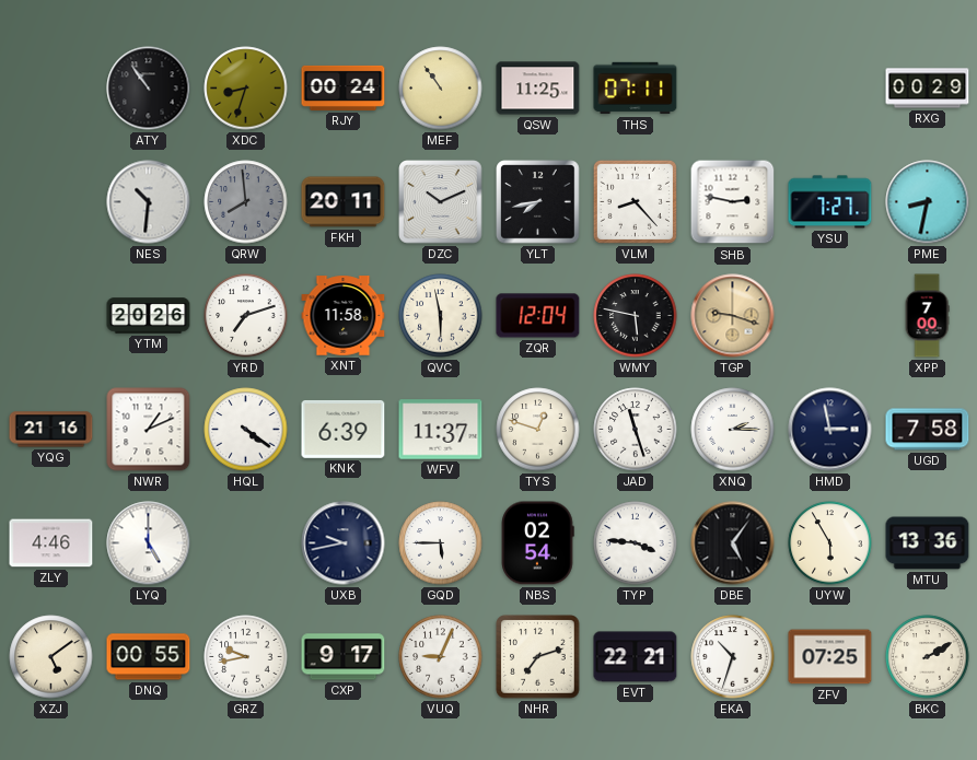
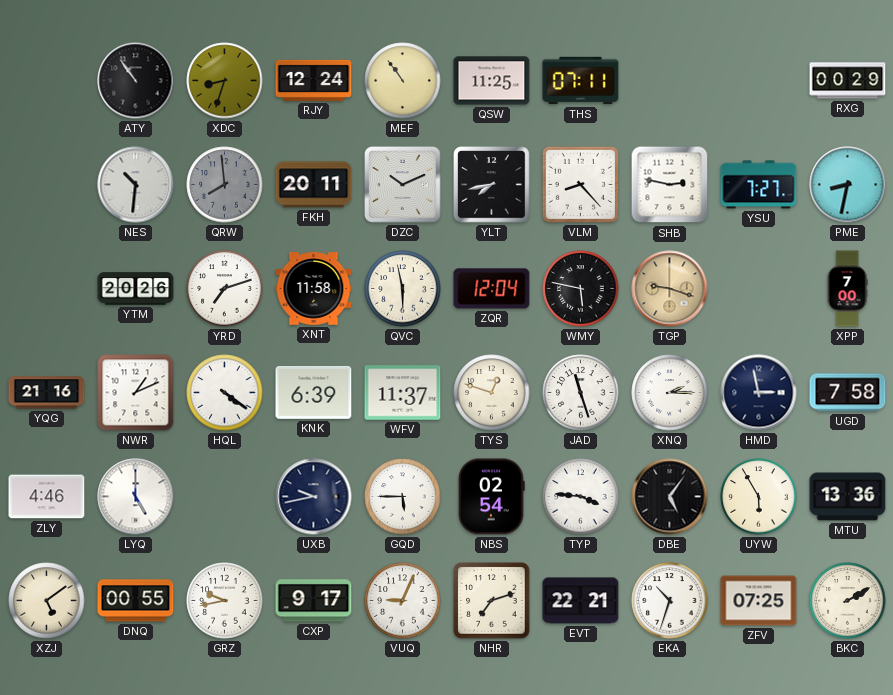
RJY: 00:24 -> 12:24
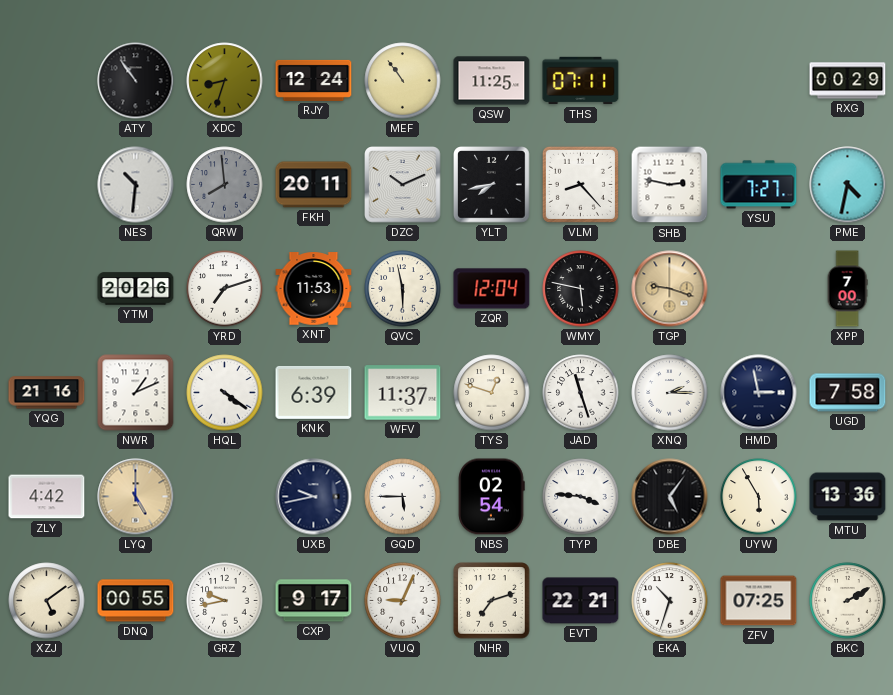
PME: 8:32 -> 4:32
XNT: 11:58 -> 11:53
ZLY: 4:46 -> 4:42
LYQ dial: white -> champagne
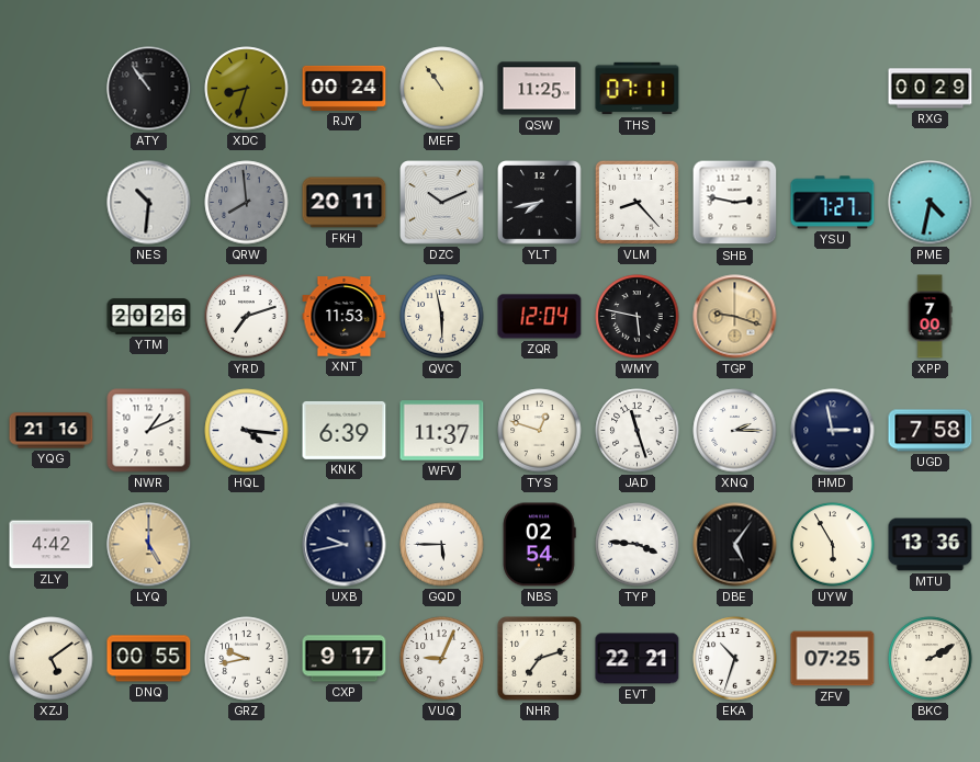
RJY: 12:24 -> 00:24
HQL: 4:21 -> 4:16
